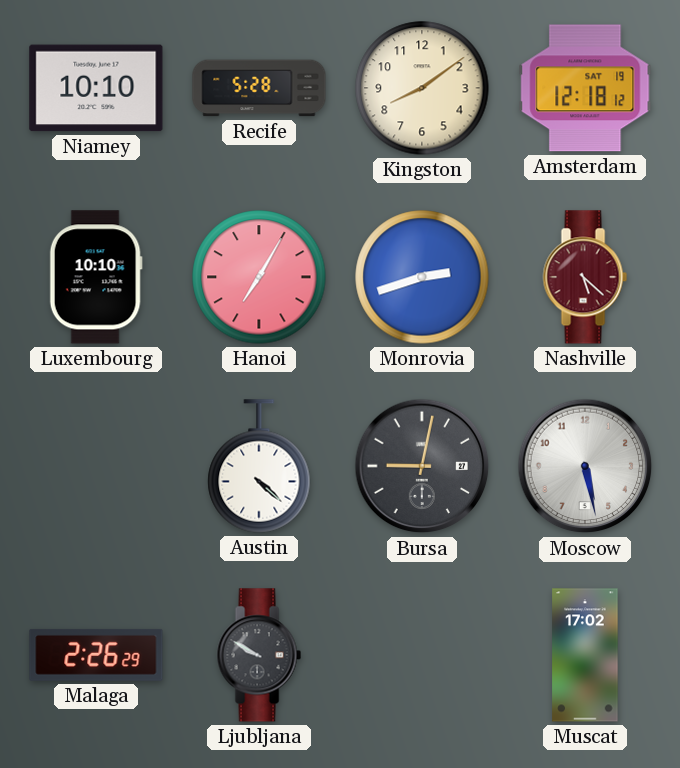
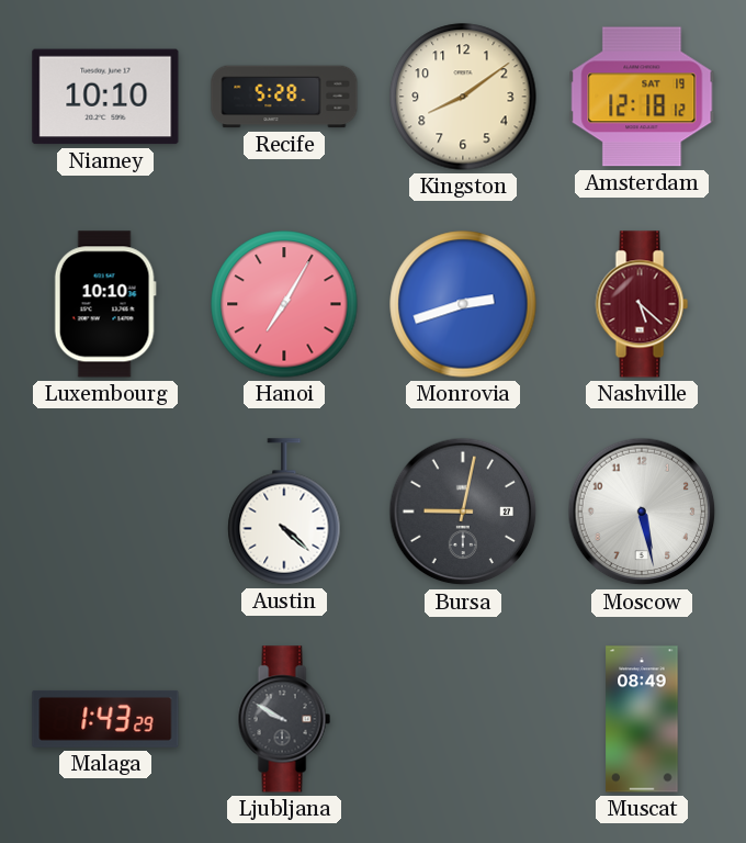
Malaga: 2:26 -> 1:43
Muscat: 17:02 -> 08:49
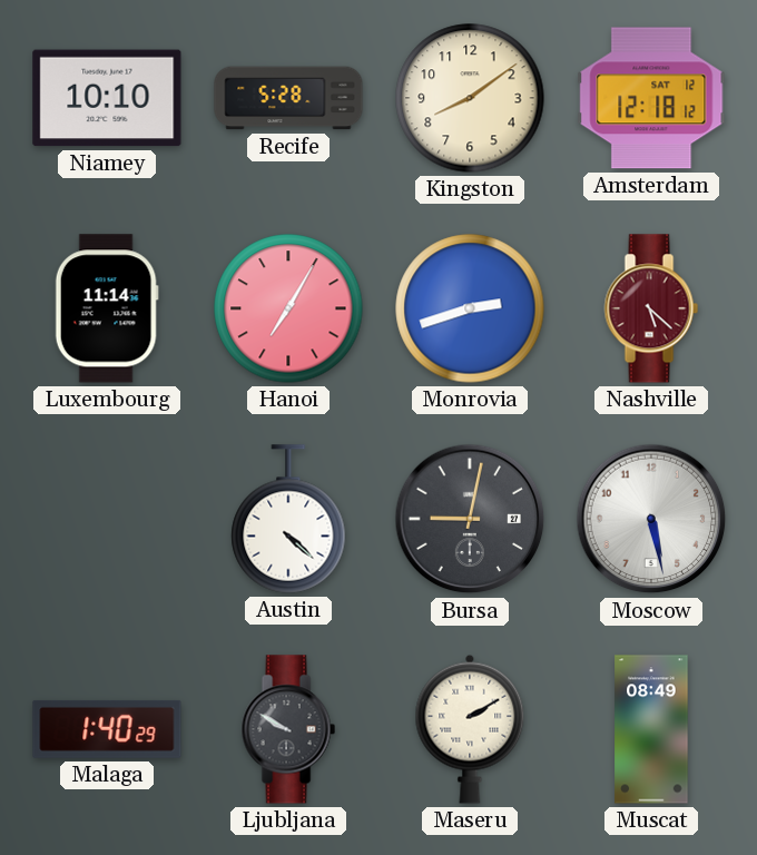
Amsterdam date: SAT 19 -> SAT 12
Luxembourg: 10:10 -> 11:14
Malaga: 1:43 -> 1:40
Maseru: none -> 2:10
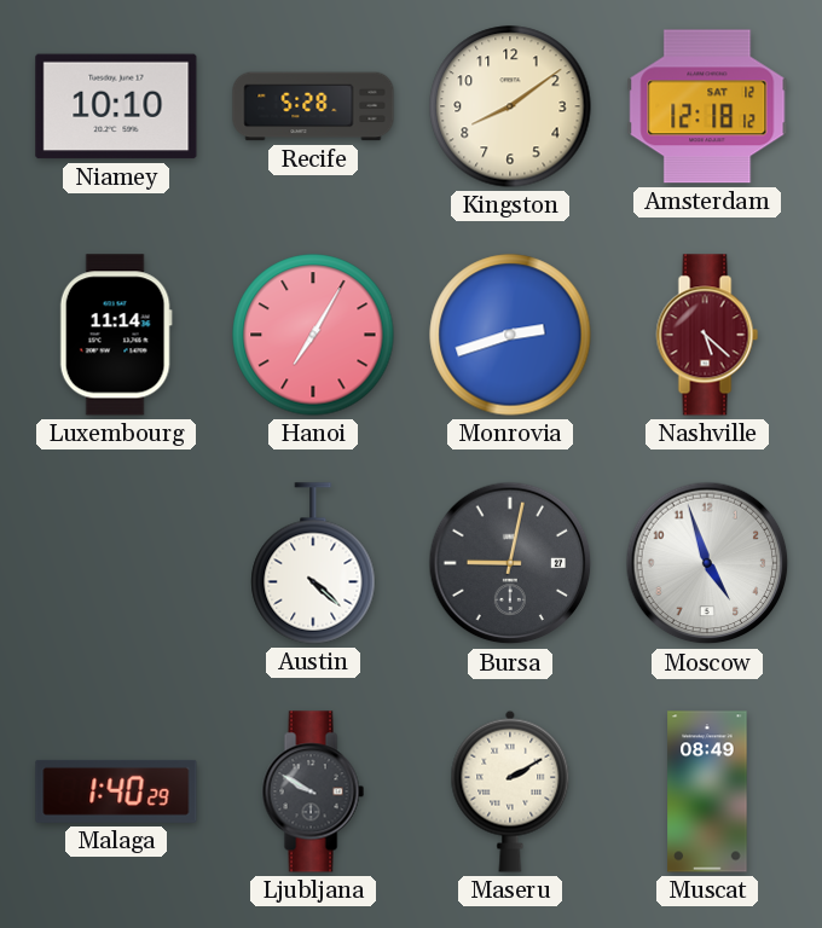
Moscow: 5:28 -> 4:57
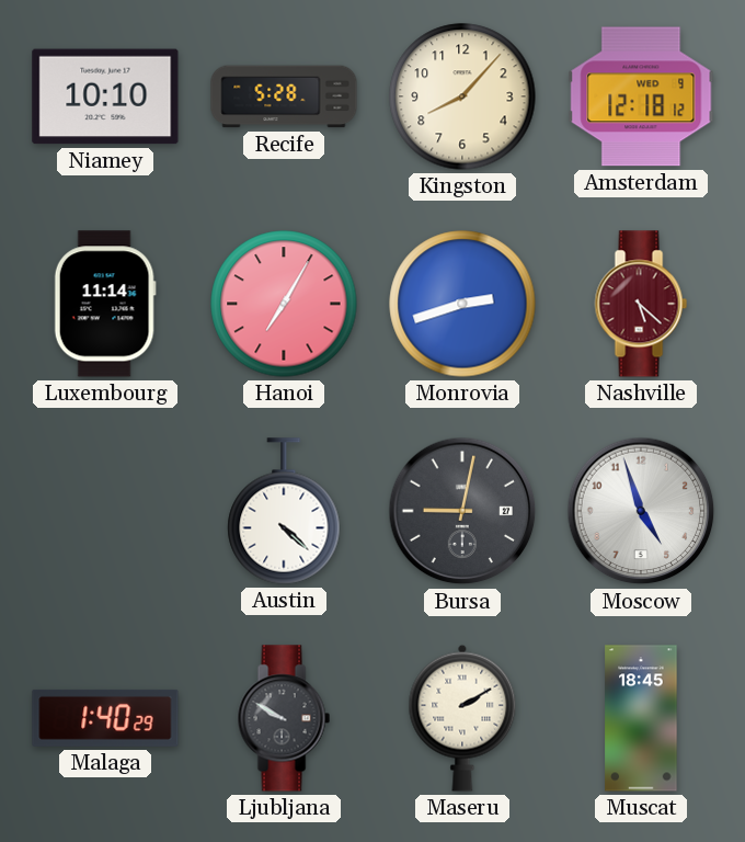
Kingston: 8:09 -> 8:07
Amsterdam date: SAT 12 -> WED 9
Muscat: 08:49 -> 18:45
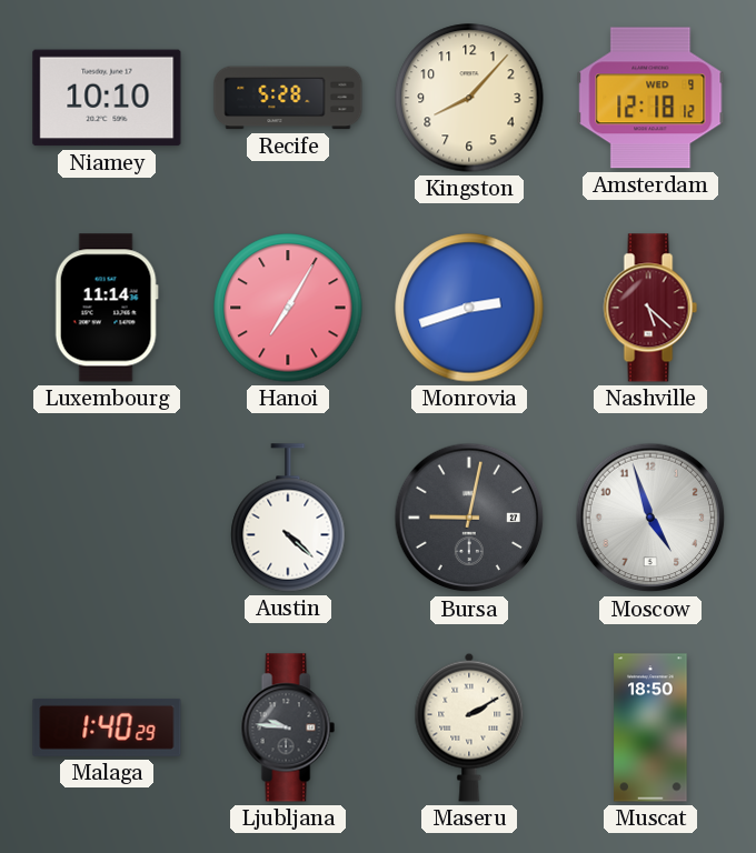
Ljubljana: 9:50 -> 9:46
Muscat: 18:45 -> 18:50
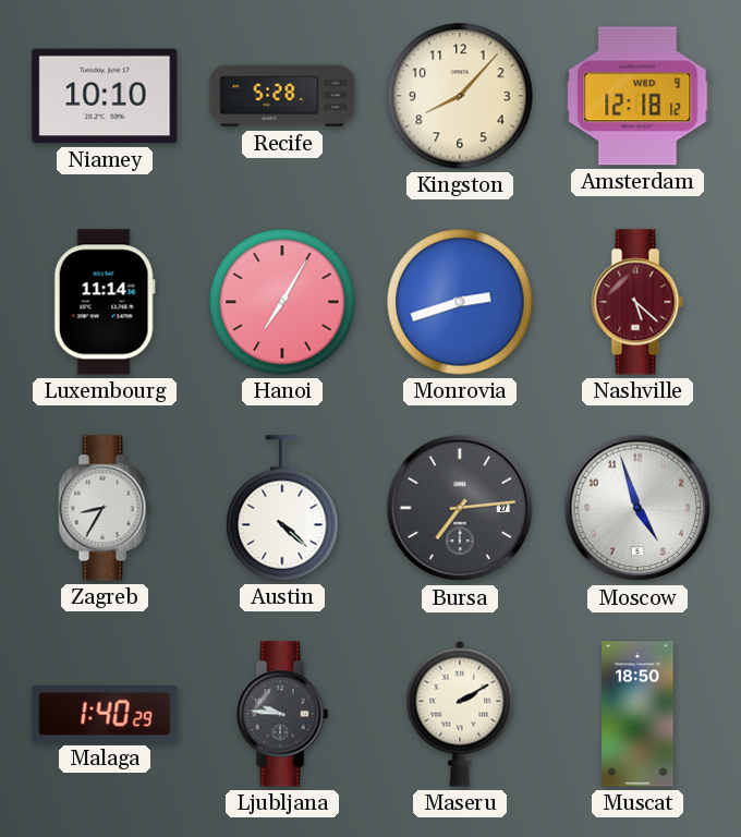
Zagreb: none -> 8:35
Bursa: 9:02 -> 7:14
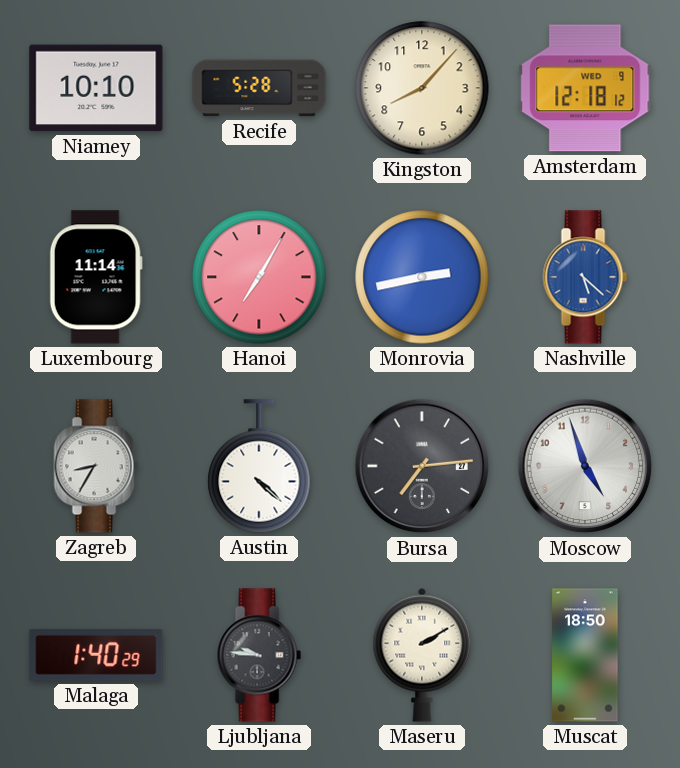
Monrovia: 2:42 -> 2:43
Nashville dial: burgundy -> blue
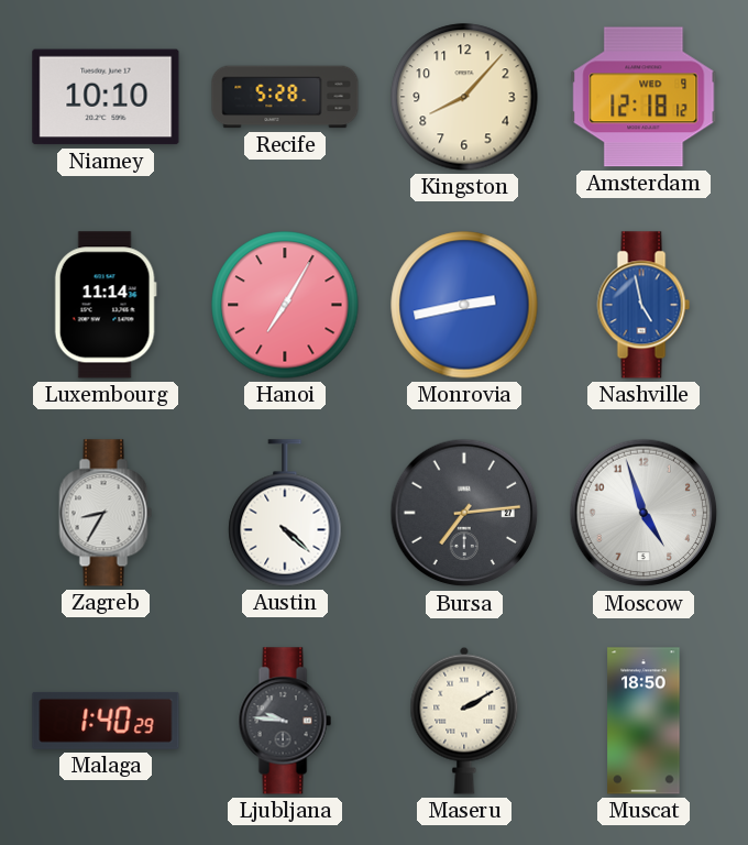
Nashville: 5:22 -> 4:58
